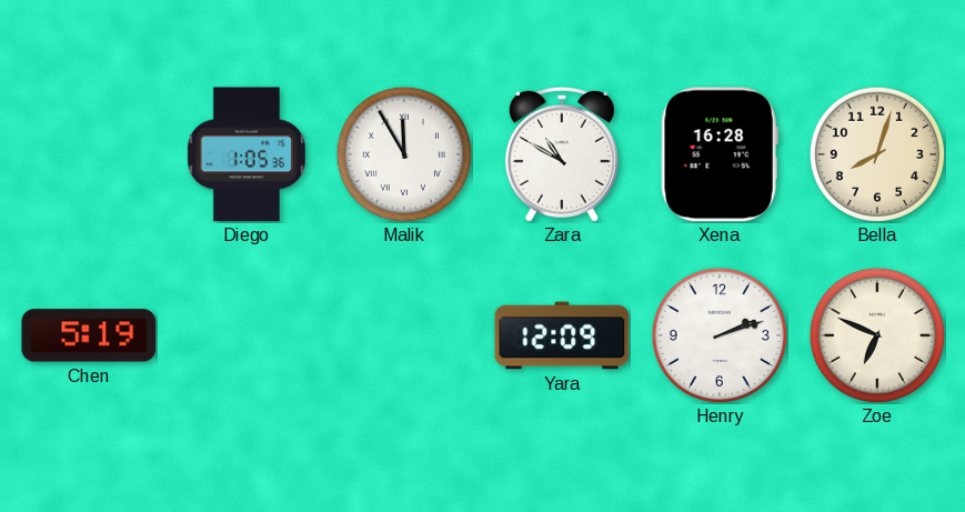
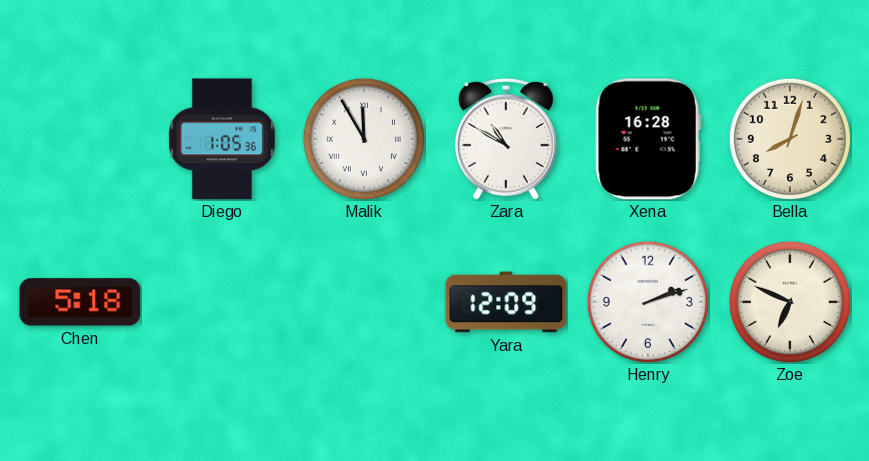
Chen: 5:19 -> 5:18
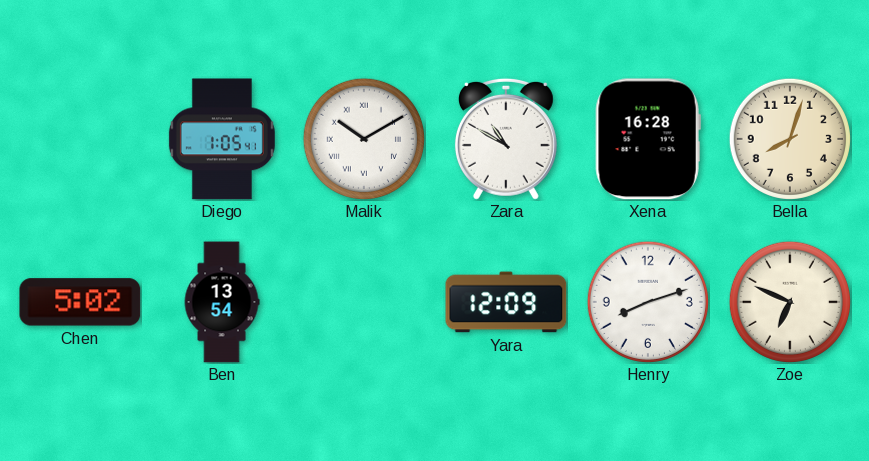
Diego: 1:05:36 -> 1:05:41
Malik: 11:55 -> 10:10
Chen: 5:18 -> 5:02
Ben: none -> 13:54
Henry: 2:12 -> 8:12
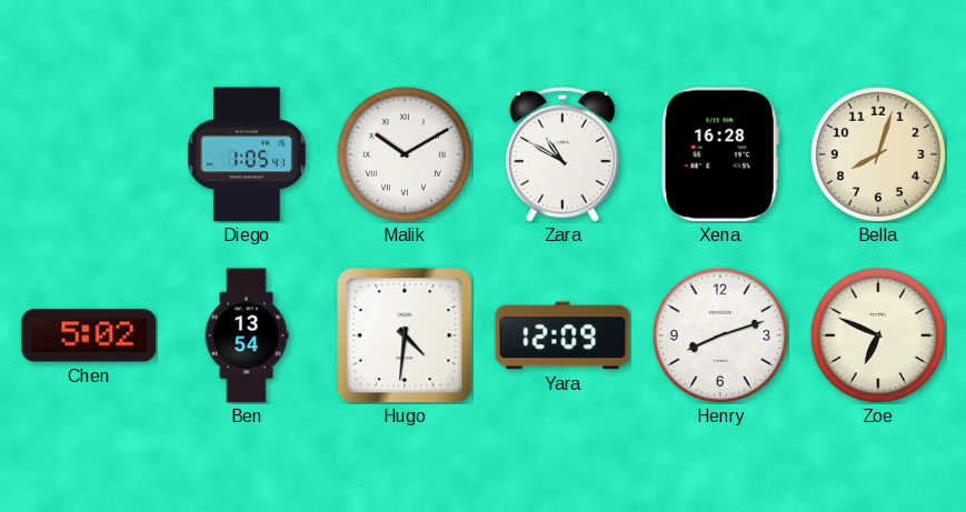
Hugo: none -> 4:31
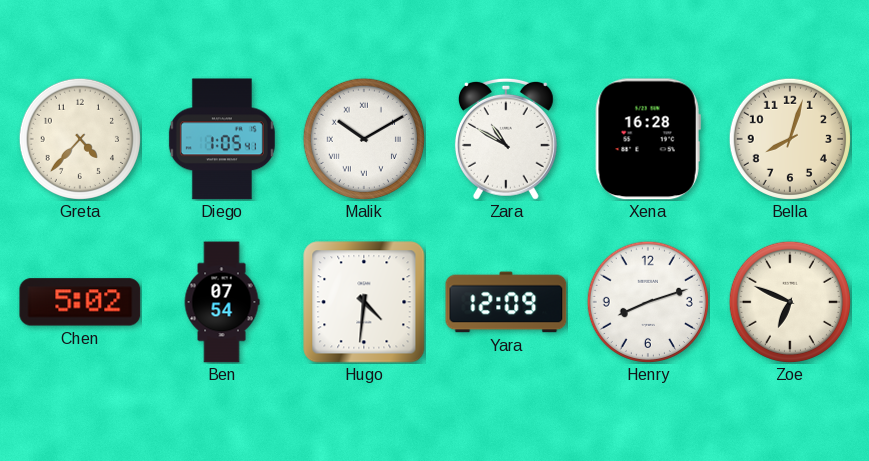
Greta: none -> 4:37
Ben: 13:54 -> 07:54
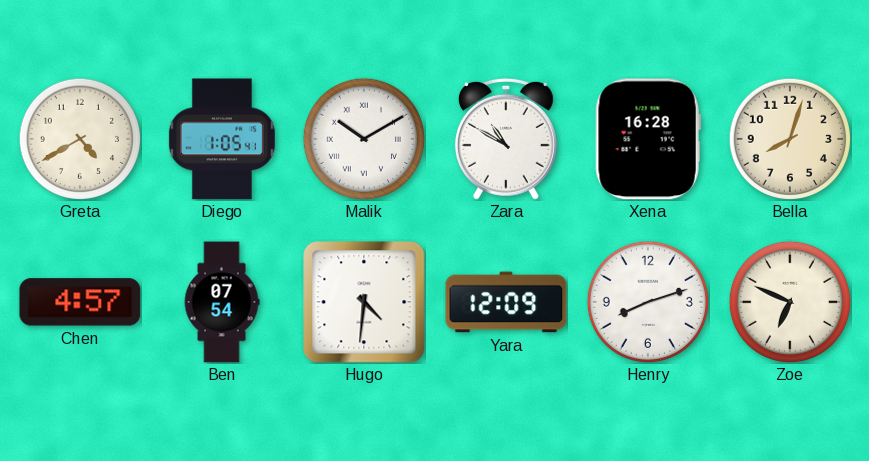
Greta: 4:37 -> 4:40
Chen: 5:02 -> 4:57
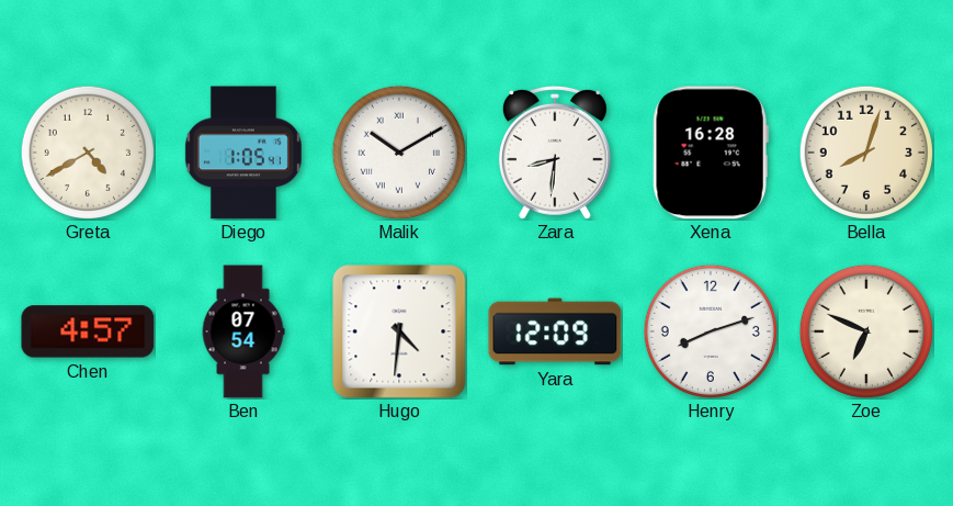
Zara: 10:50 -> 8:31
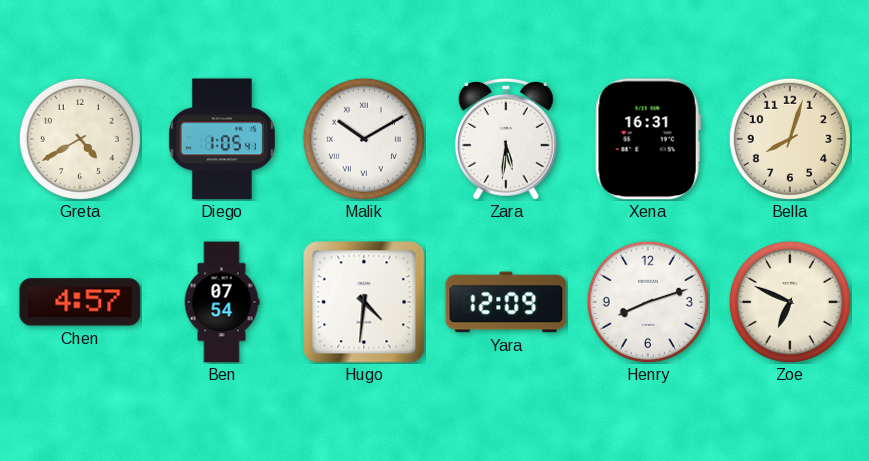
Zara: 8:31 -> 5:31
Xena: 16:28 -> 16:31
